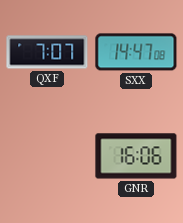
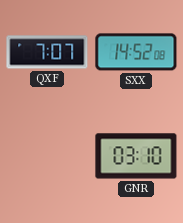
SXX: 14:47 -> 14:52
GNR: 16:06 -> 03:10
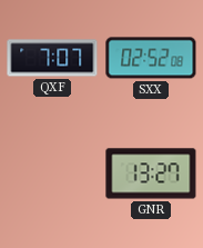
SXX: 14:52 -> 02:52
GNR: 03:10 -> 13:27
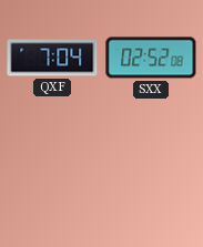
QXF: 7:07 -> 7:04
GNR: 13:27 -> none
